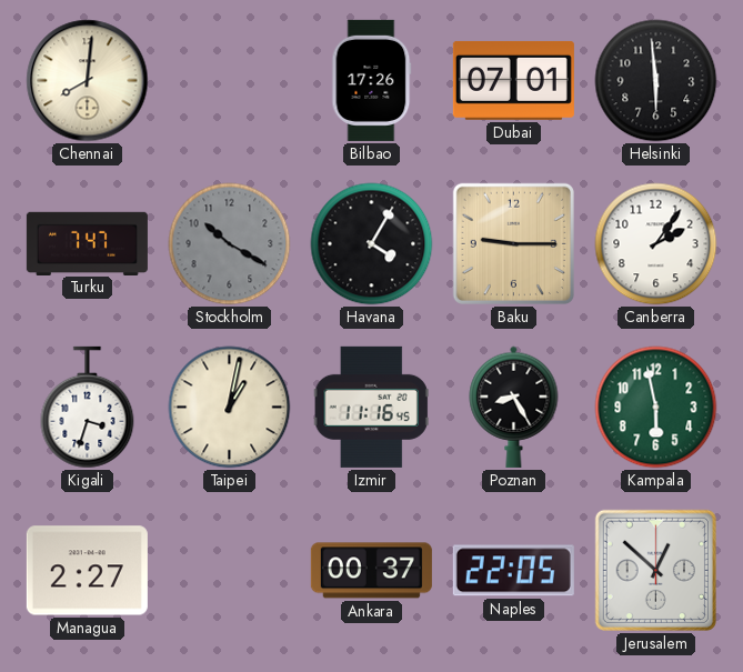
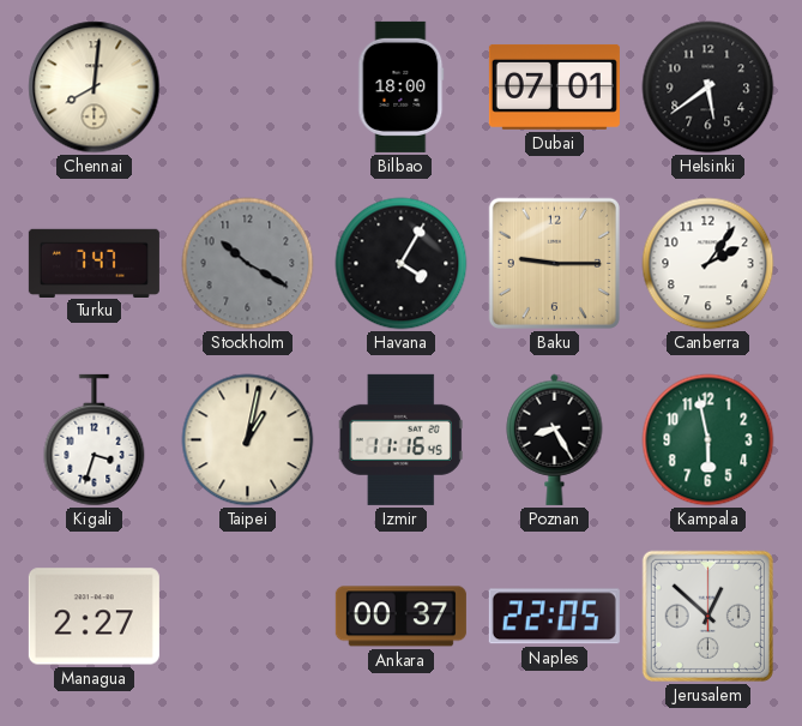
Bilbao: 17:26 -> 18:00
Helsinki: 5:59 -> 5:39
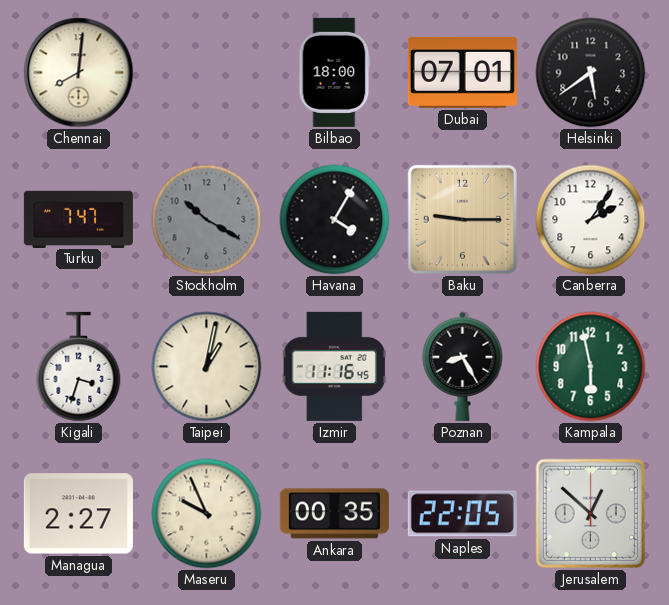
Maseru: none -> 9:56
Ankara: 00:37 -> 00:35
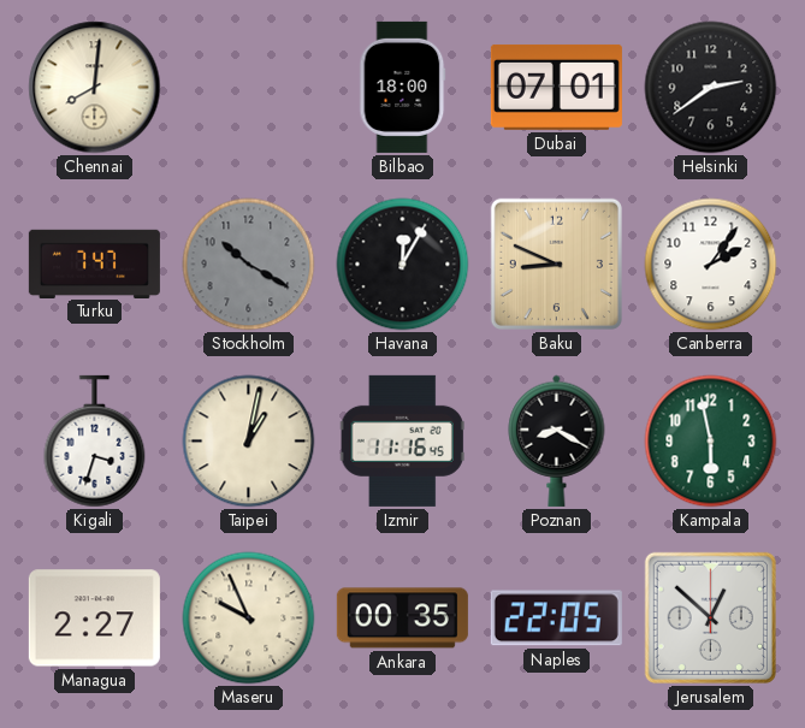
Helsinki: 5:39 -> 2:39
Havana: 4:05 -> 12:05
Baku: 9:15 -> 8:49
Poznan: 8:25 -> 8:20
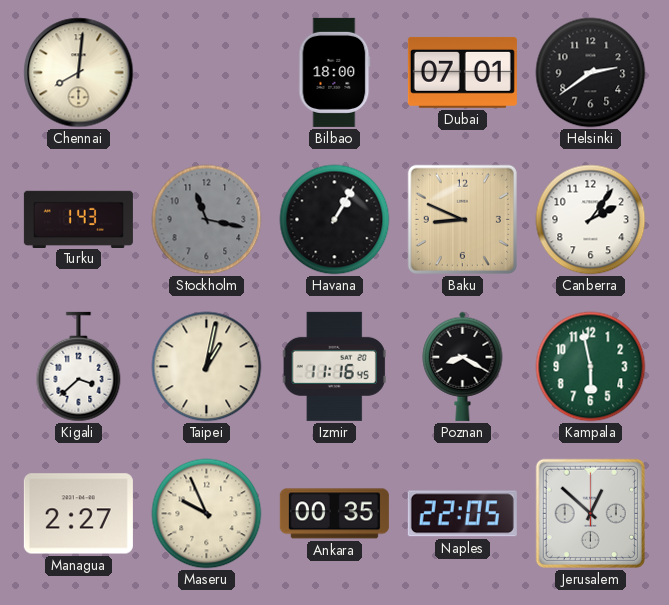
Turku: 7:47 -> 1:43
Stockholm: 10:20 -> 11:17
Havana: 12:05 -> 1:05
Kigali: 3:33 -> 3:38
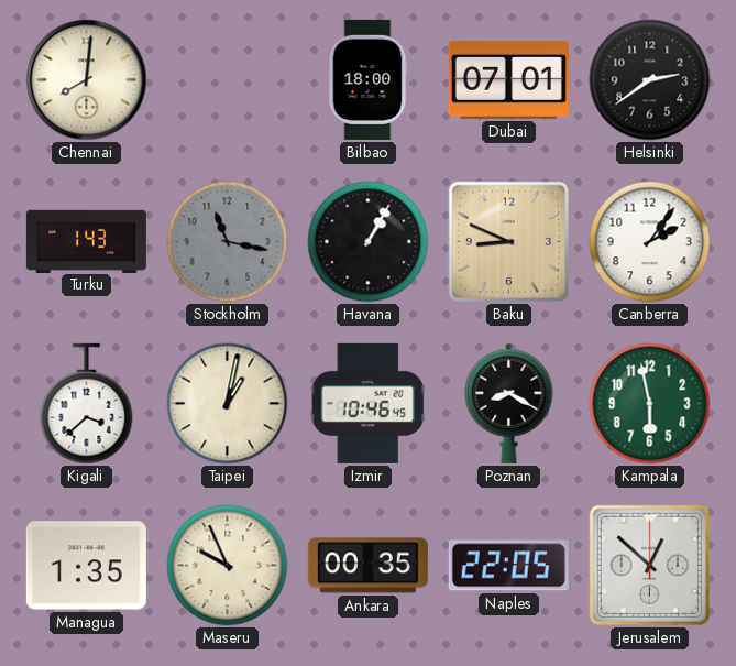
Izmir: 11:16 -> 10:46
Managua: 2:27 -> 1:35
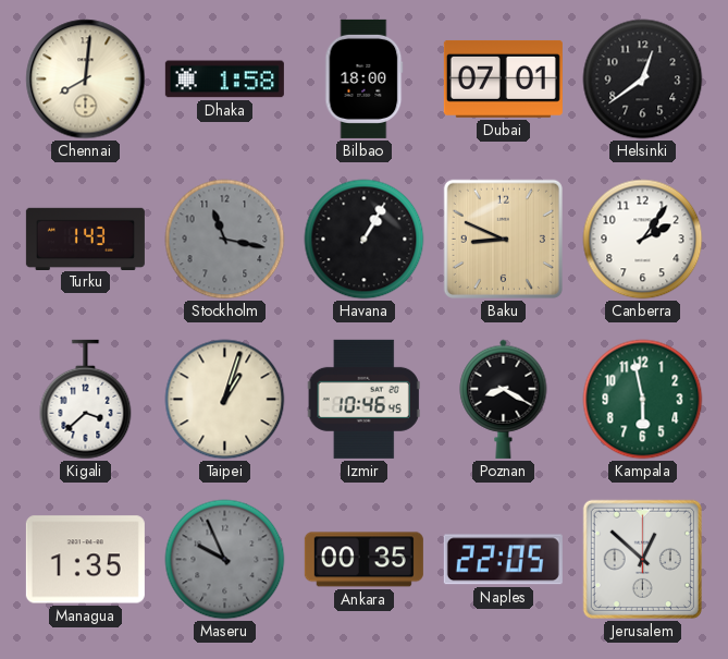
Dhaka: none -> 1:58
Helsinki: 2:39 -> 12:39
Taipei: 1:02 -> 1:03
Maseru dial: cream -> grey
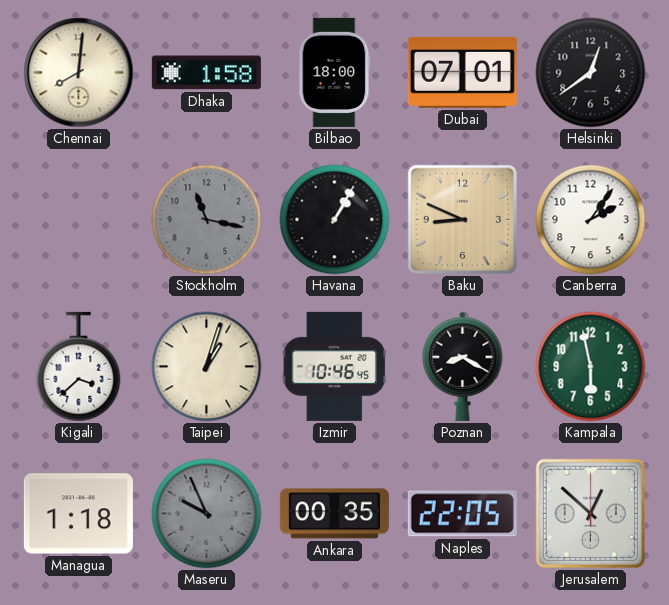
Turku: 1:43 -> none
Managua: 1:35 -> 1:18
